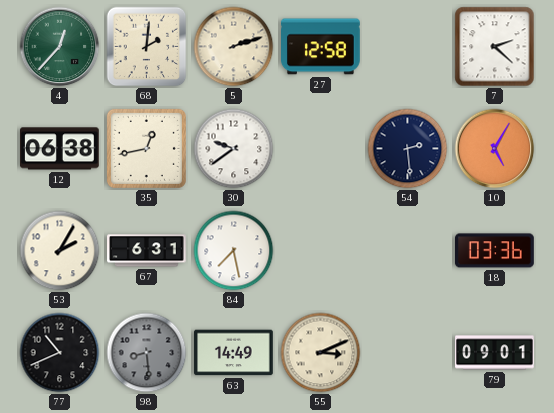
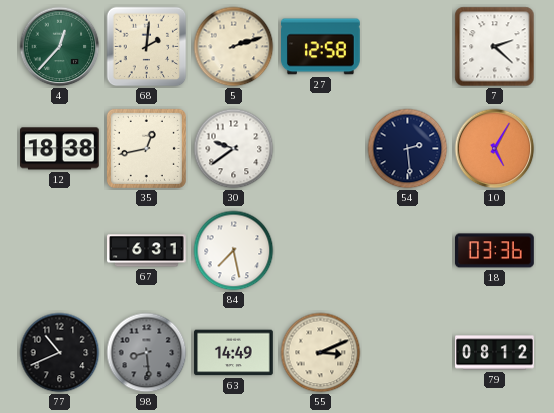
12: 06:38 -> 18:38
53: 2:05 -> none
79: 09:01 -> 08:12
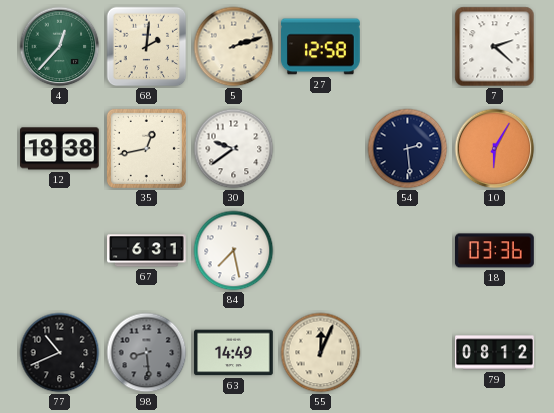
10: 5:05 -> 6:05
55: 3:11 -> 12:04
